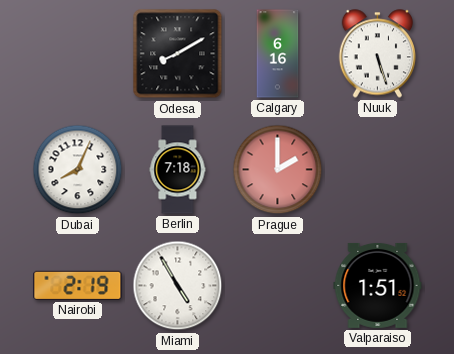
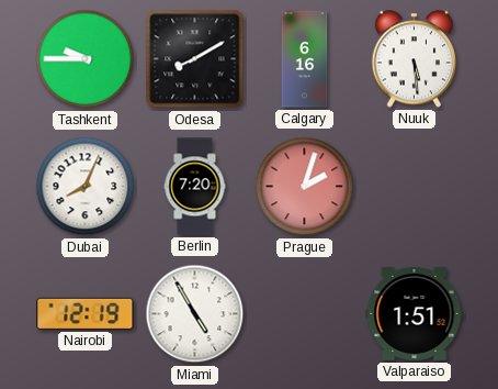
Tashkent: none -> 9:45
Nuuk: 5:27 -> 5:29
Berlin: 7:18 -> 7:20
Prague: 2:00 -> 2:03
Nairobi: 2:19 -> 12:19
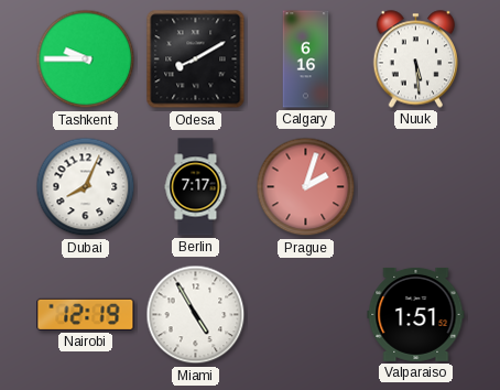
Berlin: 7:20 -> 7:17
